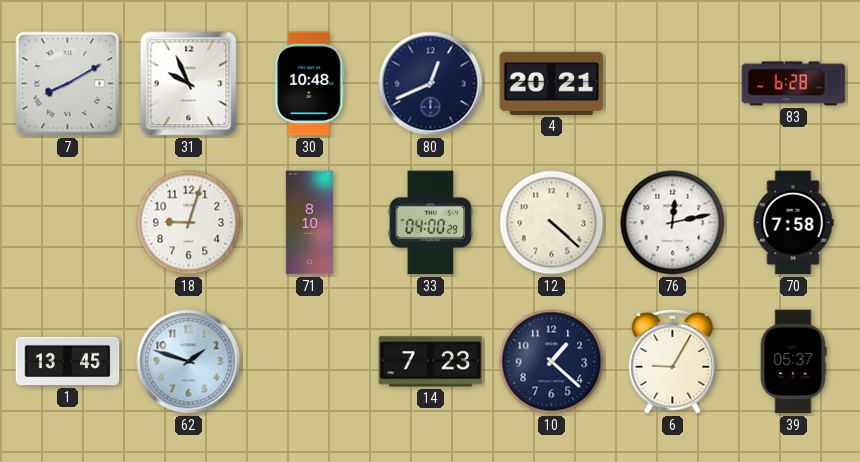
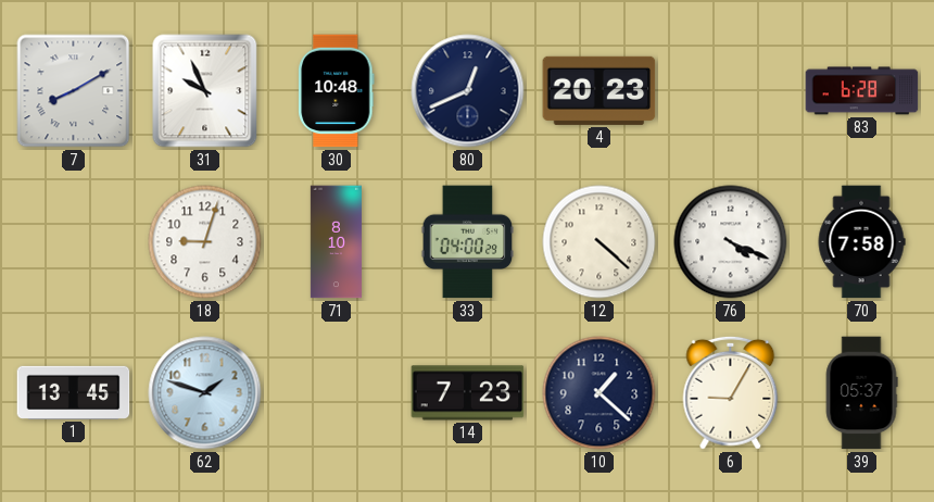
4: 20:21 -> 20:23
76: 12:13 -> 4:19
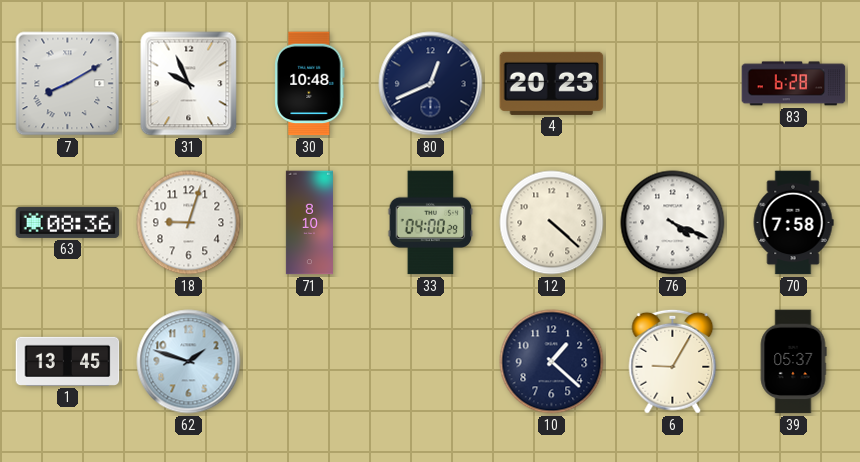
63: none -> 08:36
14: 7:23 -> none
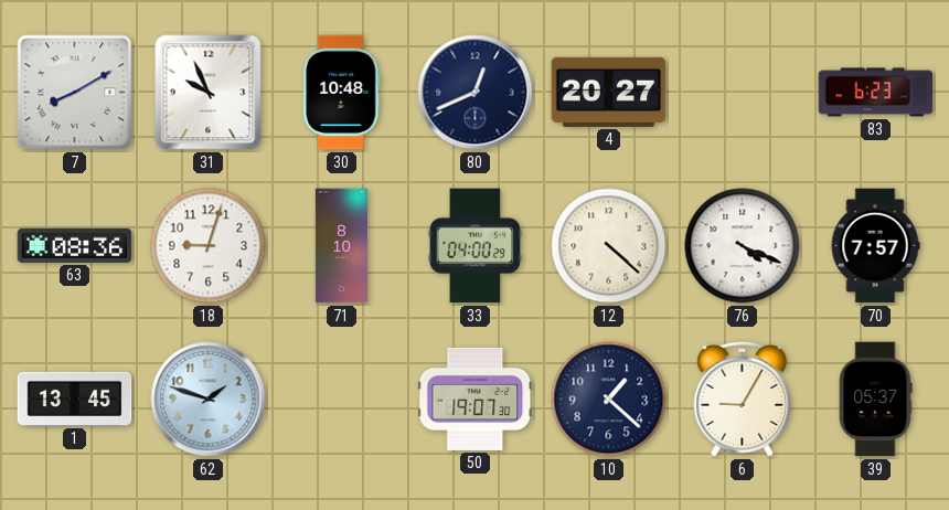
4: 20:23 -> 20:27
83: 6:28 -> 6:23
70: 7:58 -> 7:57
50: none -> 19:07
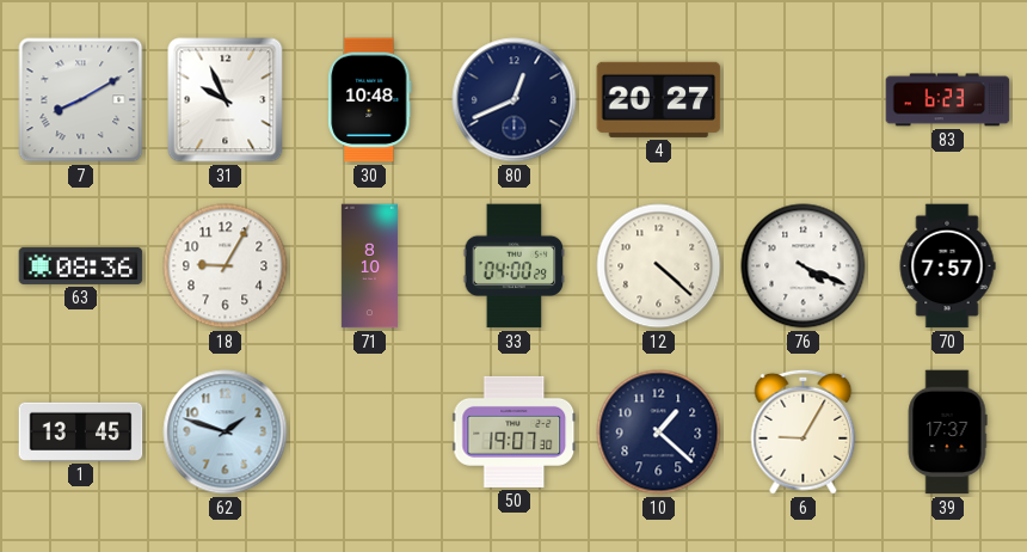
18: 9:03 -> 9:05
39: 05:37 -> 17:37
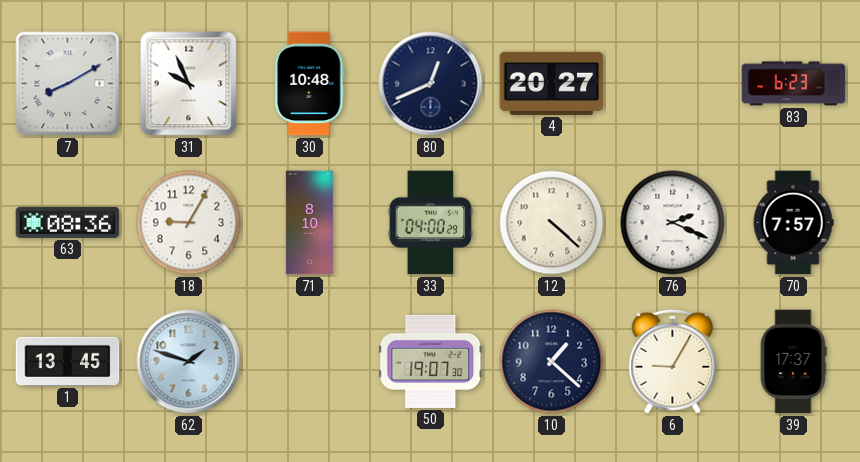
76: 4:19 -> 2:19
